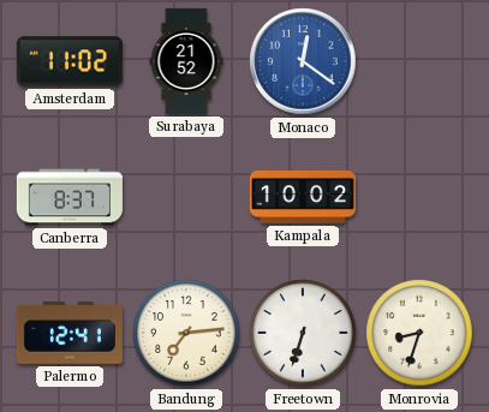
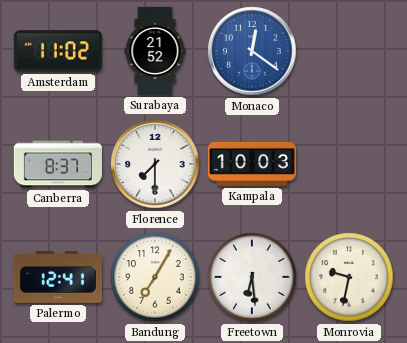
Florence: none -> 7:30
Kampala: 10:02 -> 10:03
Bandung: 7:14 -> 7:05
Freetown: 6:33 -> 6:29
Monrovia: 8:33 -> 9:32
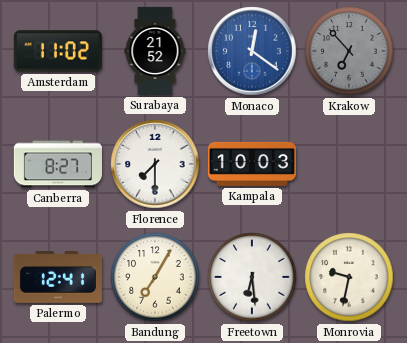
Krakow: none -> 6:53
Canberra: 8:37 -> 8:27
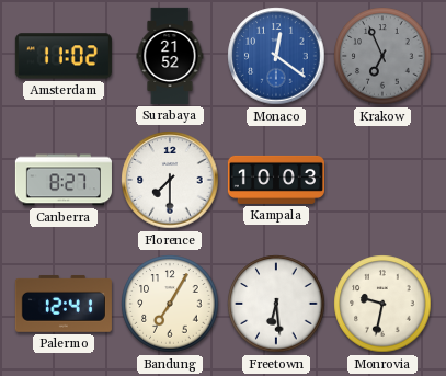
Krakow: 6:53 -> 6:56
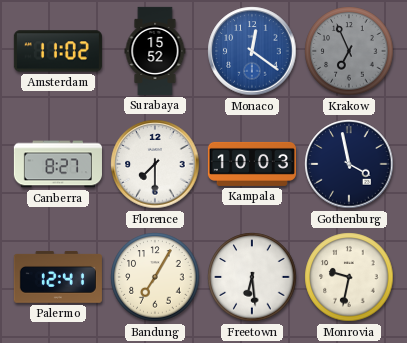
Surabaya: 21:52 -> 15:52
Gothenburg: none -> 3:58
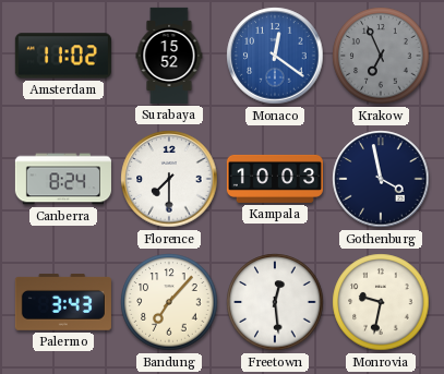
Canberra: 8:27 -> 8:24
Palermo: 12:41 -> 3:43
Bandung: 7:05 -> 7:07
Freetown: 6:29 -> 12:29
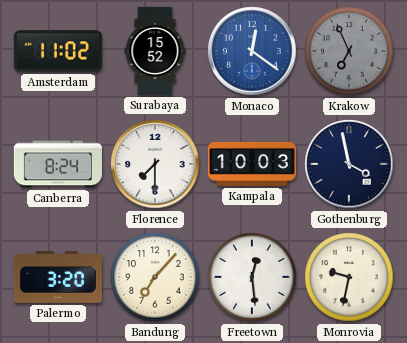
Palermo: 3:43 -> 3:20
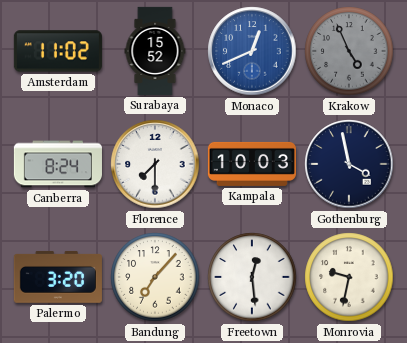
Monaco: 12:21 -> 12:41
Krakow: 6:56 -> 4:56
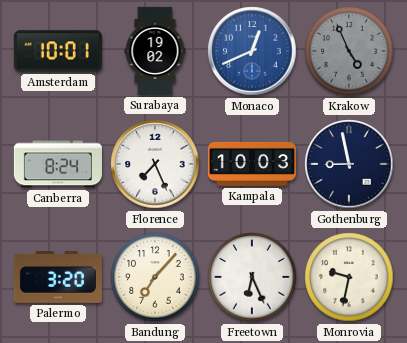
Amsterdam: 11:02 -> 10:01
Surabaya: 15:52 -> 19:02
Florence: 7:30 -> 7:26
Gothenburg: 3:58 -> 8:58
Freetown: 12:29 -> 6:26
